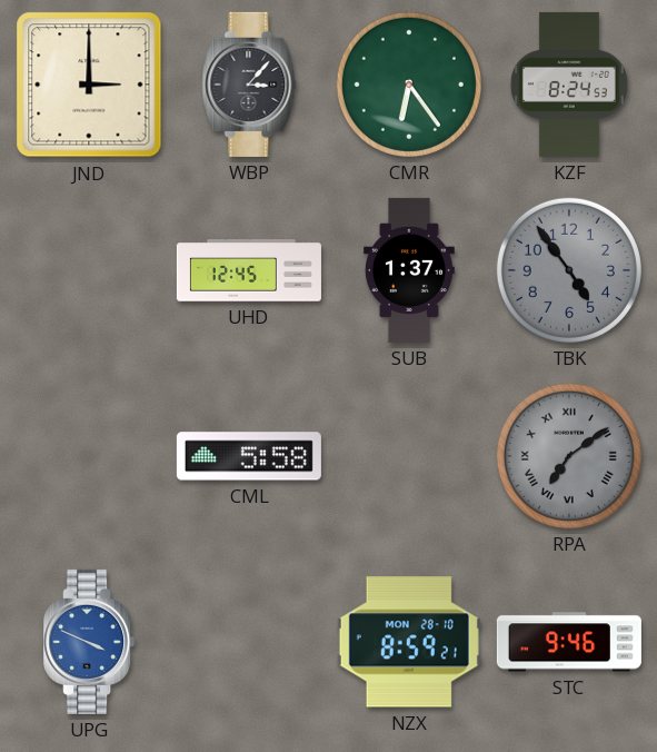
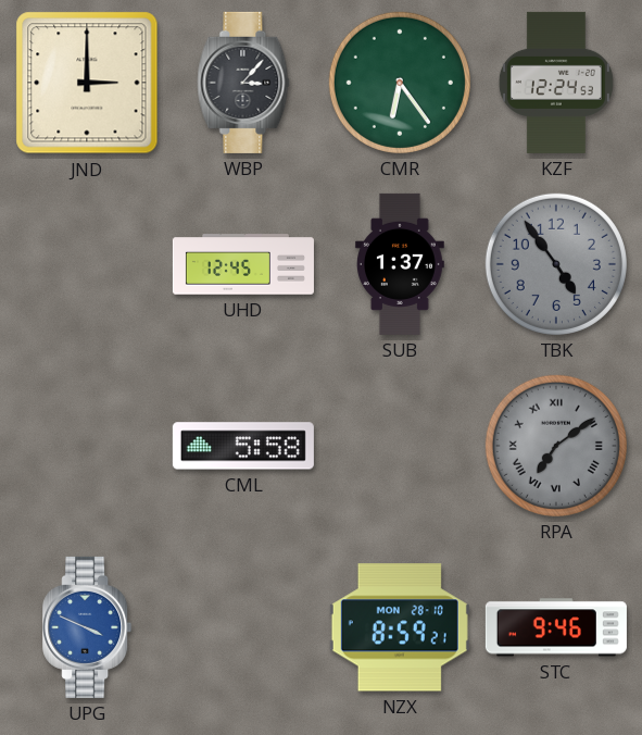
KZF: 8:24 -> 12:24
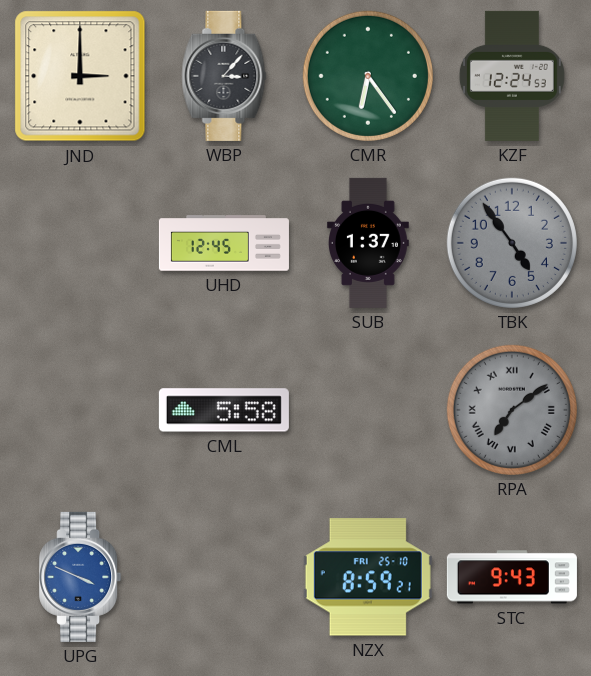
NZX date: MON 28-10 -> FRI 25-10
STC: 9:46 -> 9:43
